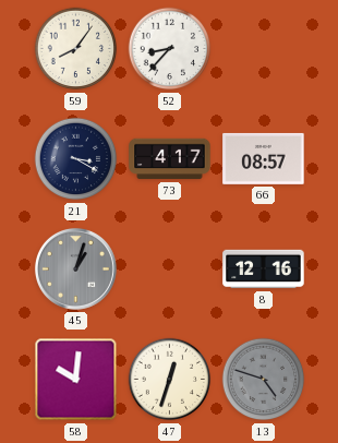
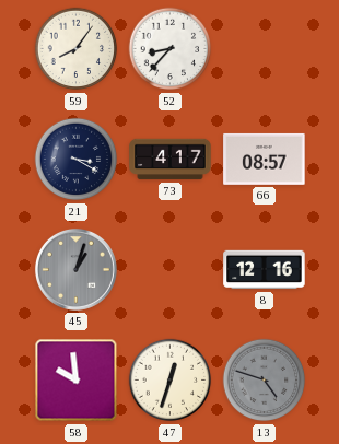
58: 10:01 -> 9:59
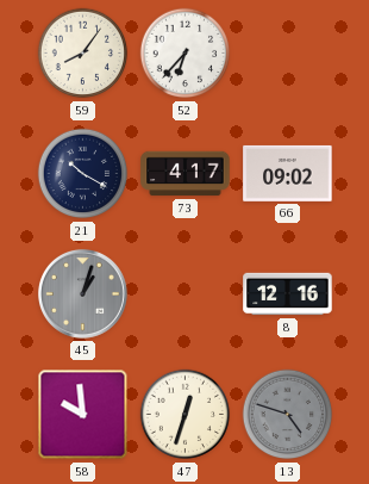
52: 8:37 -> 6:37
21: 3:20 -> 10:20
66: 08:57 -> 09:02
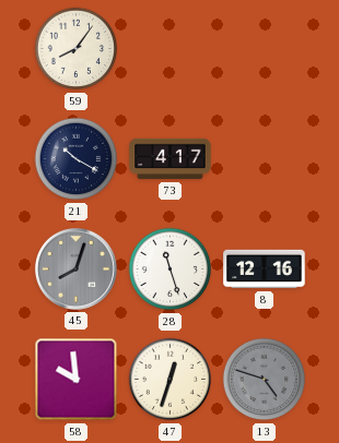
52: 6:37 -> none
66: 09:02 -> none
45: 1:03 -> 8:03
28: none -> 11:27
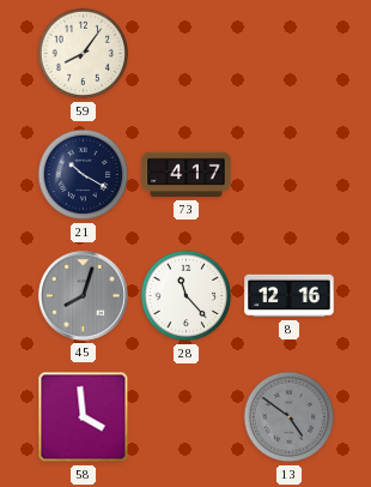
28: 11:27 -> 11:23
58: 9:59 -> 3:59
47: 12:33 -> none
13: 4:48 -> 4:51
